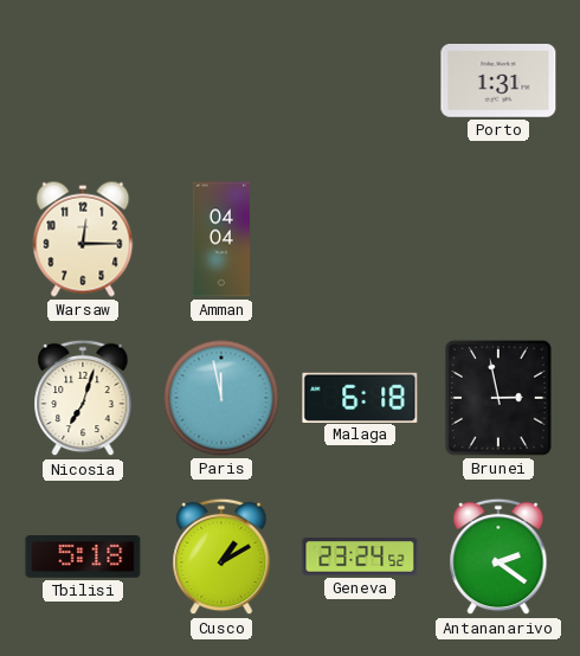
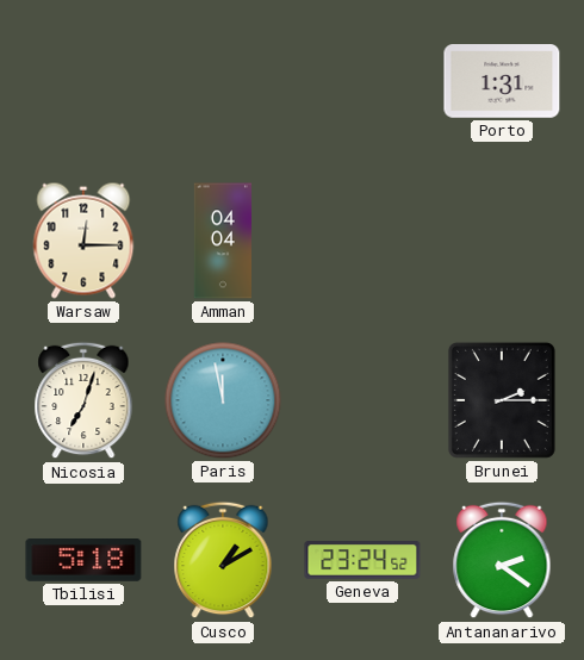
Malaga: 6:18 -> none
Brunei: 2:58 -> 2:15
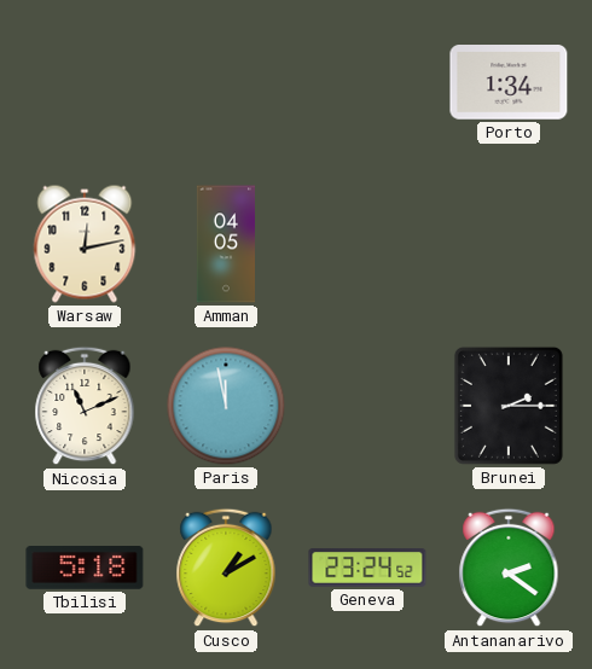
Porto: 1:31 -> 1:34
Warsaw: 12:15 -> 12:13
Amman: 04:04 -> 04:05
Nicosia: 7:03 -> 11:11
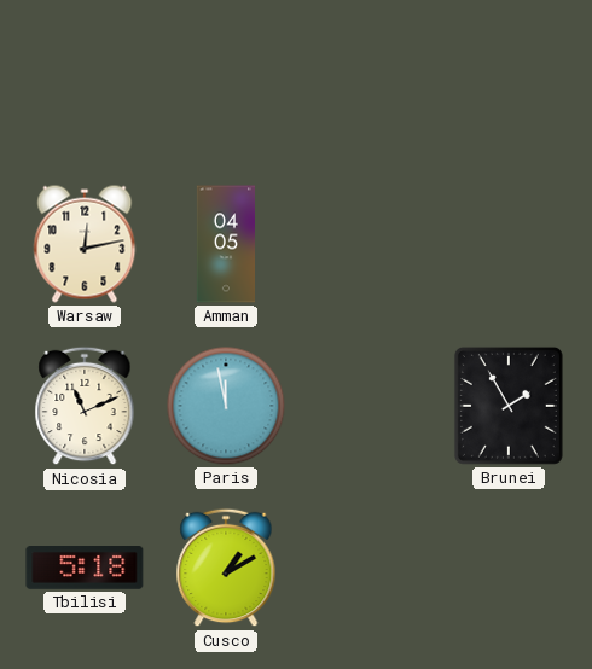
Porto: 1:34 -> none
Brunei: 2:15 -> 1:55
Geneva: 23:24 -> none
Antananarivo: 2:21 -> none
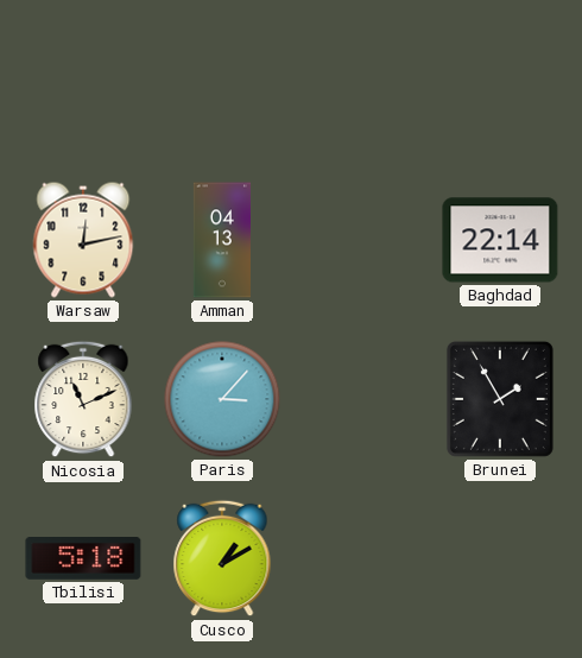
Amman: 04:05 -> 04:13
Baghdad: none -> 22:14
Paris: 11:58 -> 3:07
